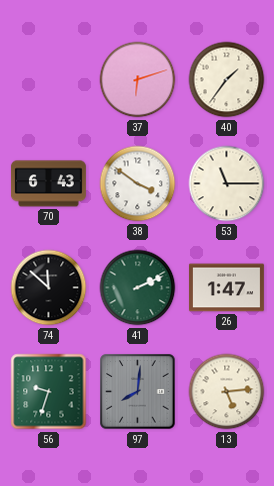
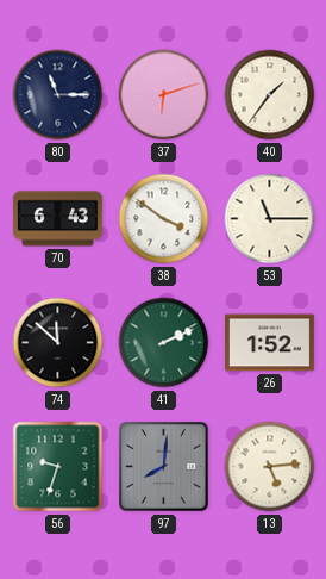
80: none -> 11:15
26: 1:47 -> 1:52
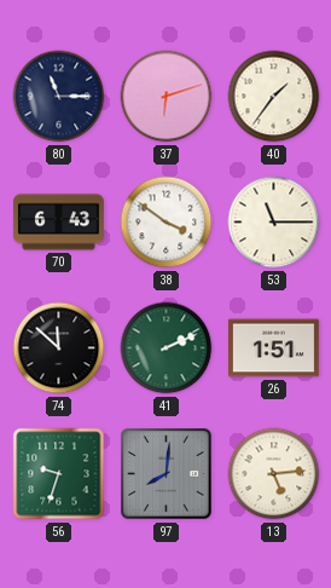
26: 1:52 -> 1:51
